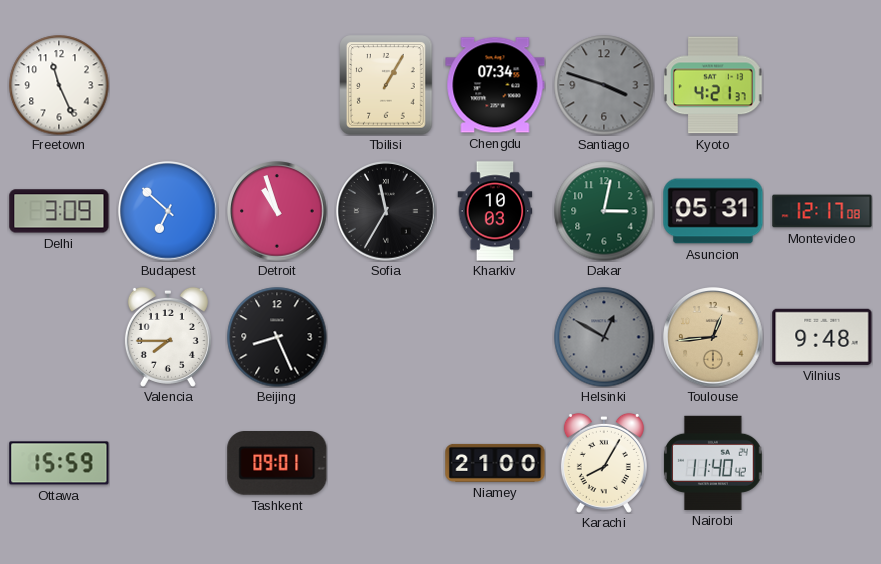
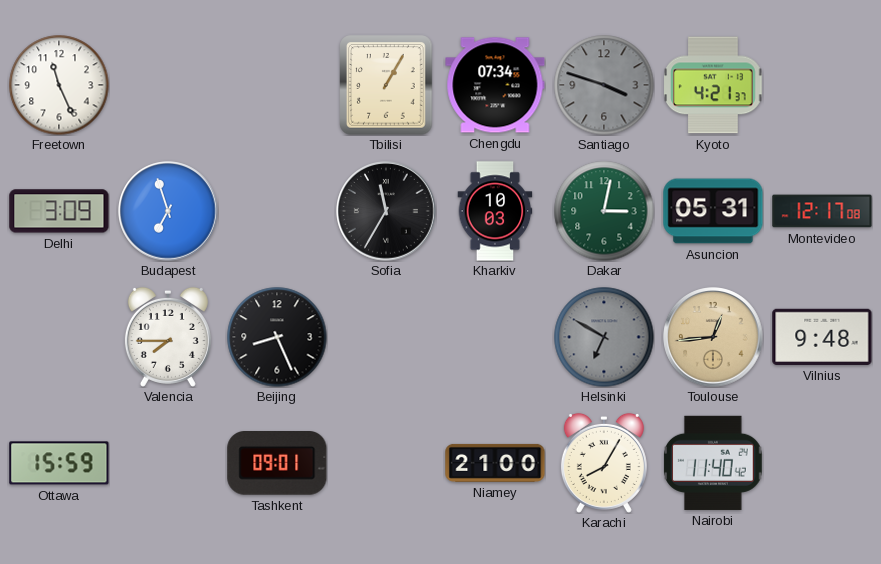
Budapest: 6:52 -> 6:57
Detroit: 10:57 -> none
Helsinki: 12:50 -> 6:50
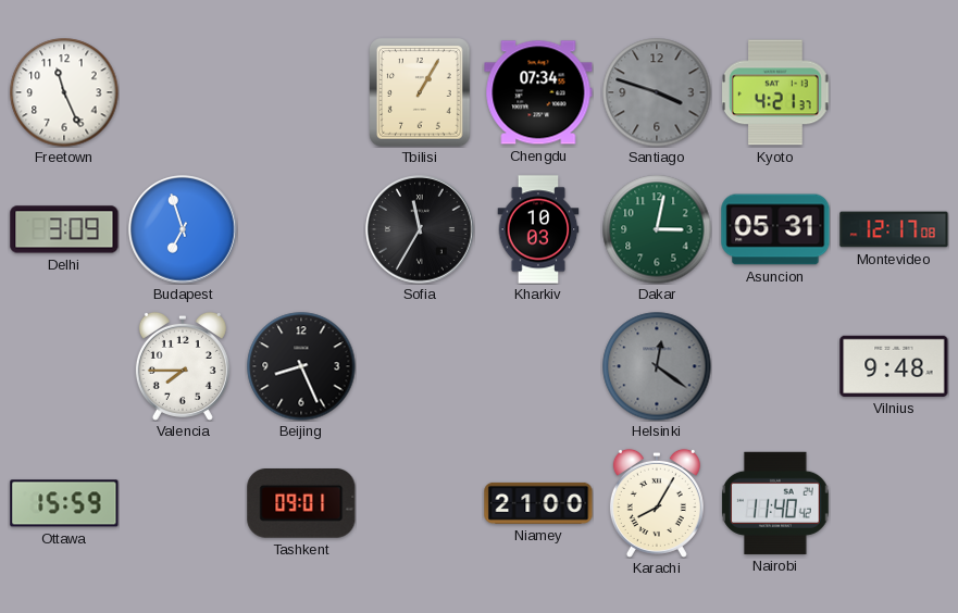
Helsinki: 6:50 -> 12:21
Toulouse: 12:44 -> none
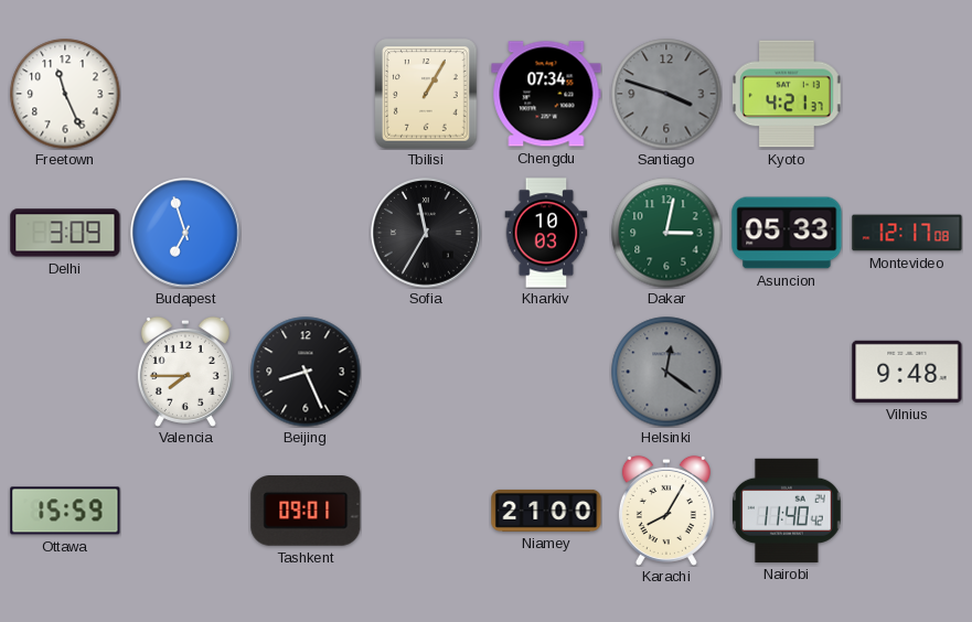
Asuncion: 05:31 -> 05:33
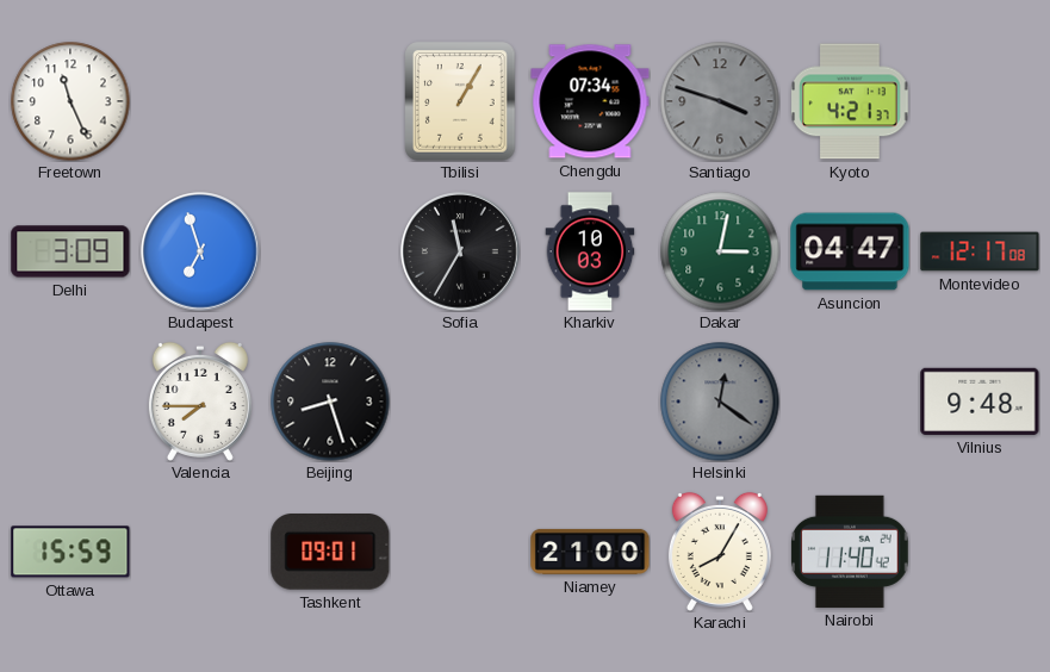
Asuncion: 05:33 -> 04:47
Beijing: 8:26 -> 8:27
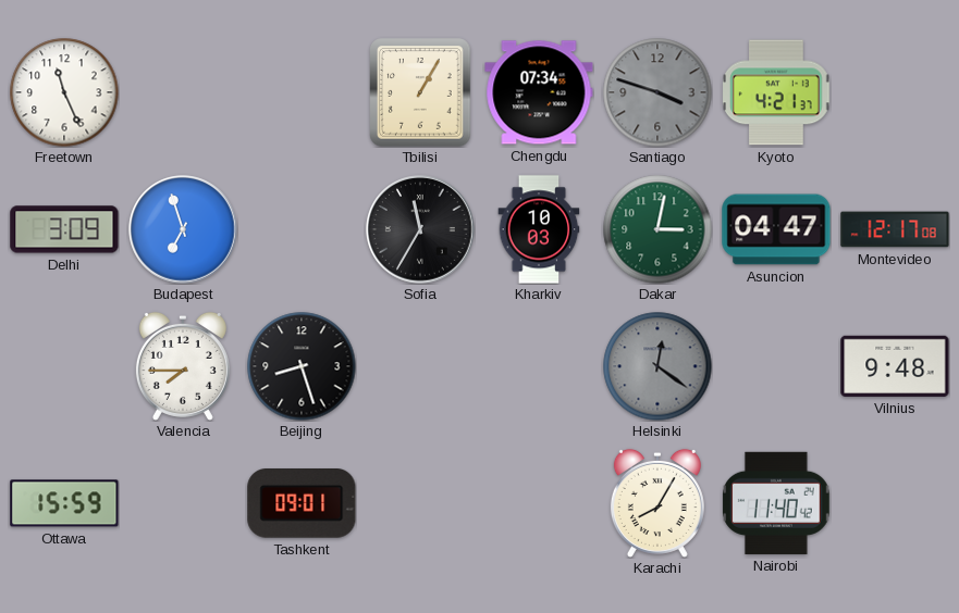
Niamey: 21:00 -> none
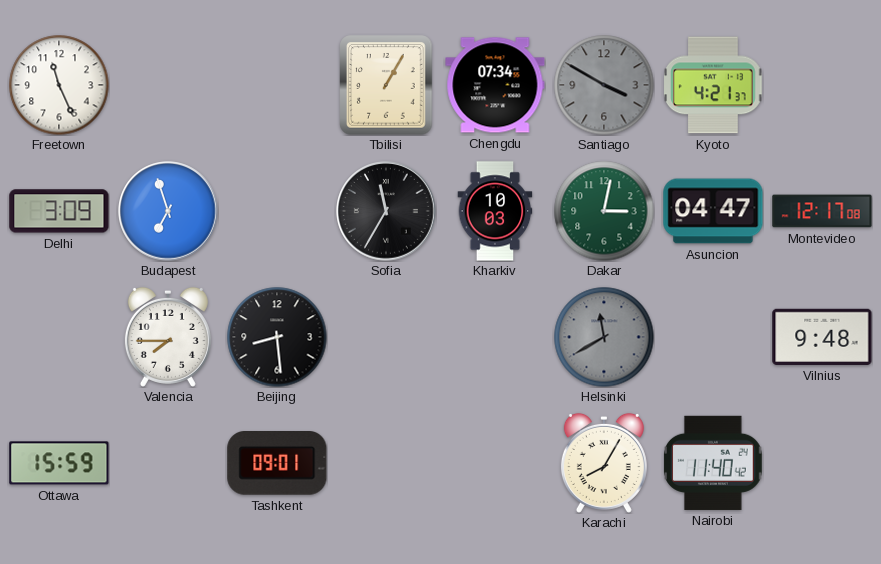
Santiago: 3:48 -> 3:50
Beijing: 8:27 -> 8:29
Helsinki: 12:21 -> 11:40
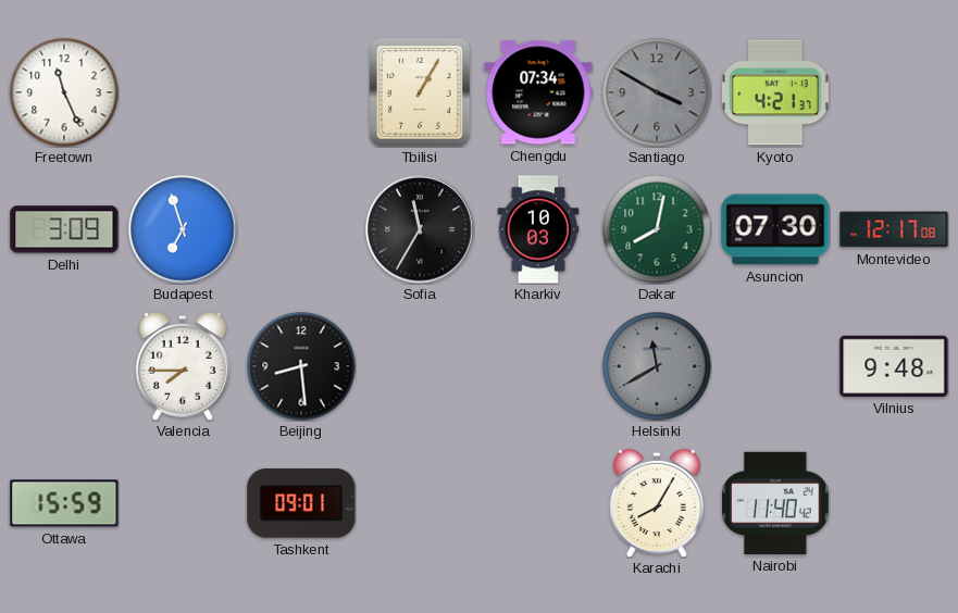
Dakar: 3:02 -> 8:02
Asuncion: 04:47 -> 07:30
